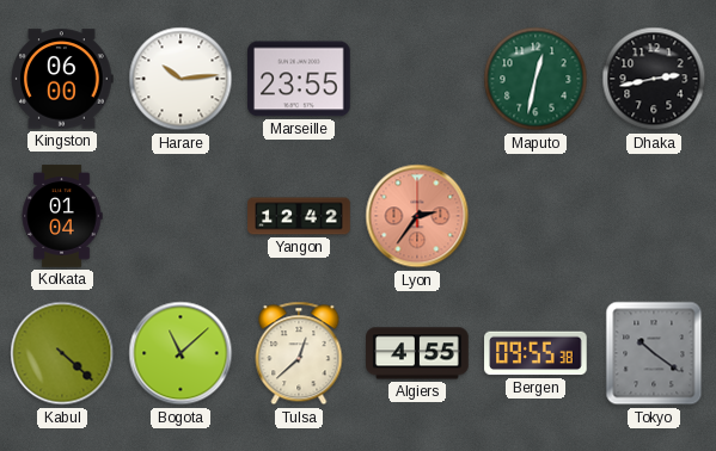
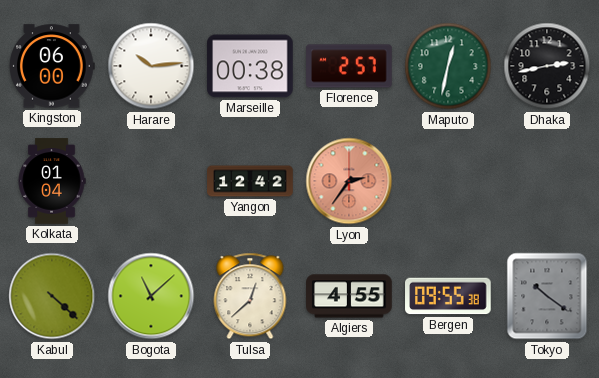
Marseille: 23:55 -> 00:38
Florence: none -> 2:57
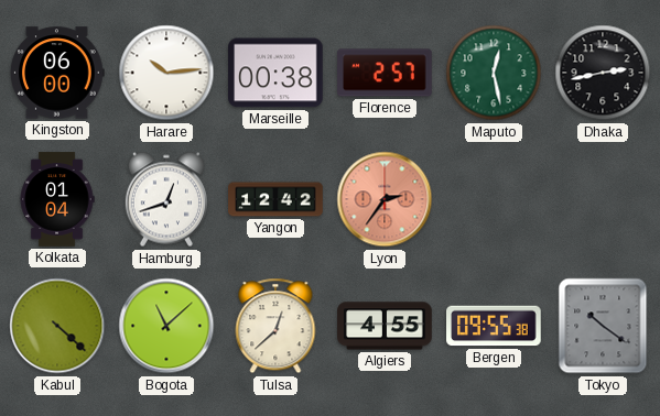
Maputo: 12:32 -> 12:28
Hamburg: none -> 12:42
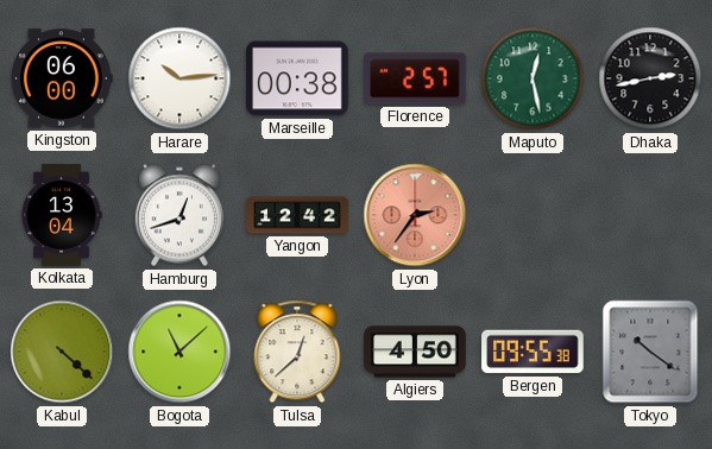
Kolkata: 01:04 -> 13:04
Algiers: 4:55 -> 4:50
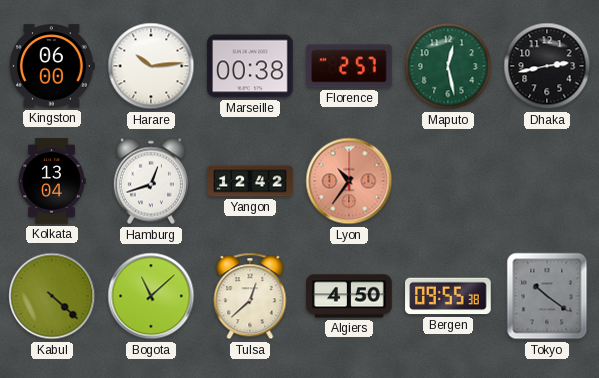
Lyon: 2:36 -> 10:36
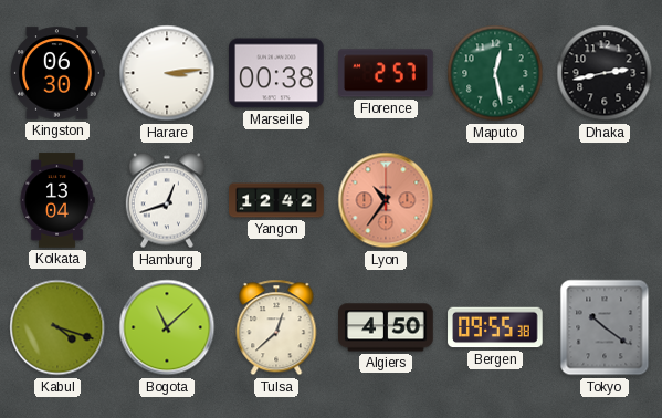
Kingston: 06:00 -> 06:30
Harare: 10:14 -> 3:14
Kabul: 4:22 -> 4:18
